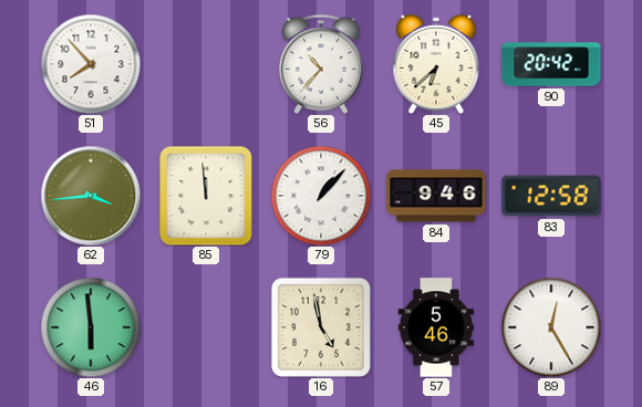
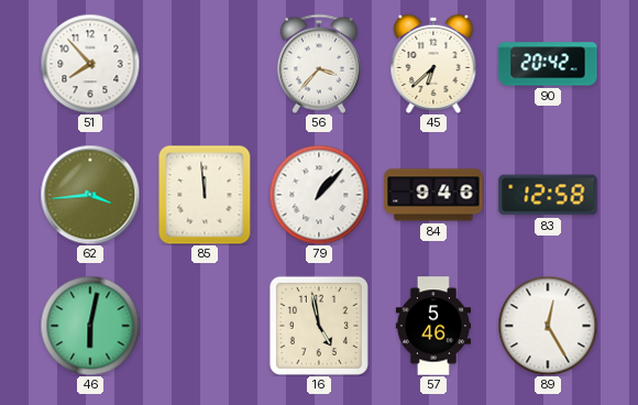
56: 10:37 -> 3:37
46: 5:59 -> 6:02
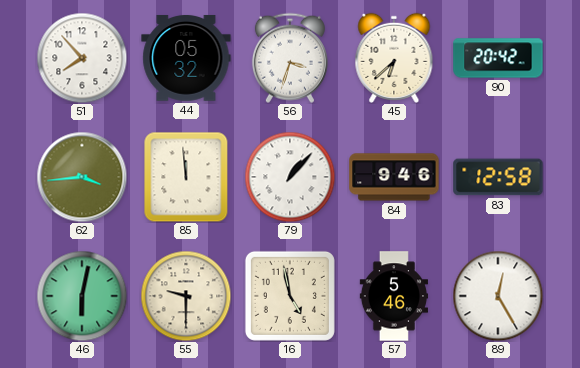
44: none -> 05:32
56: 3:37 -> 3:33
55: none -> 9:30
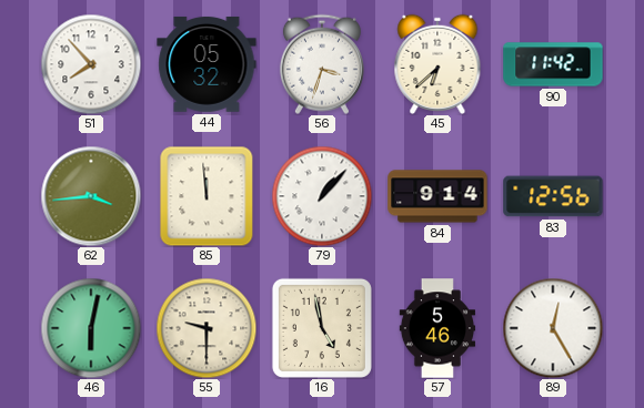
90: 20:42 -> 11:42
84: 9:46 -> 9:14
83: 12:58 -> 12:56
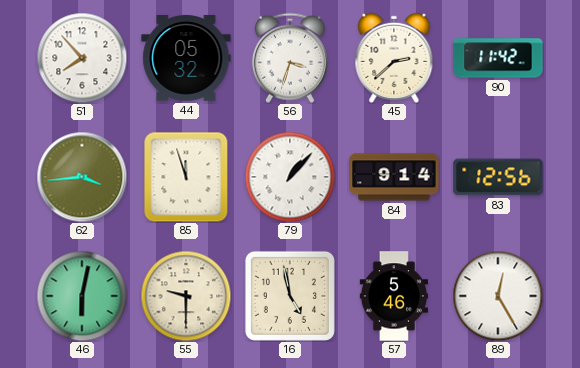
45: 6:38 -> 2:38
85: 11:59 -> 11:57
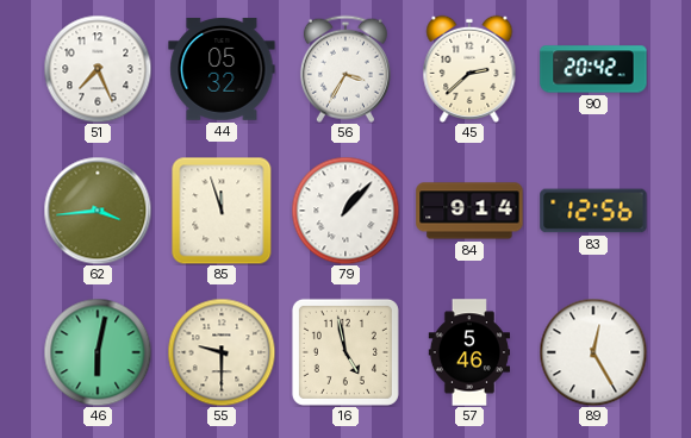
51: 7:53 -> 7:26
56: 3:33 -> 3:35
90: 11:42 -> 20:42
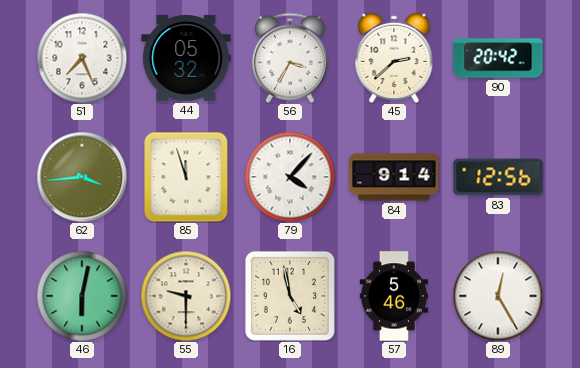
79: 1:07 -> 4:07
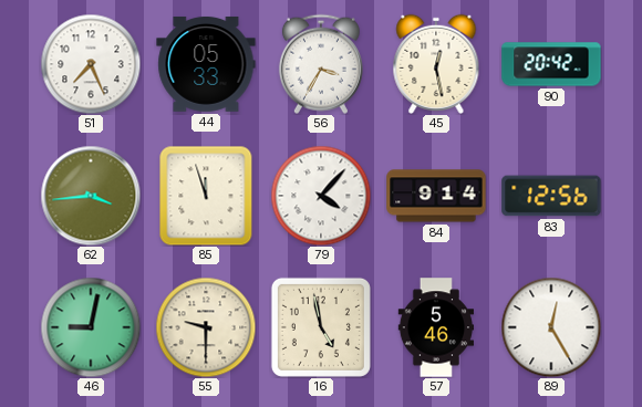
44: 05:32 -> 05:33
45: 2:38 -> 12:28
46: 6:02 -> 9:02
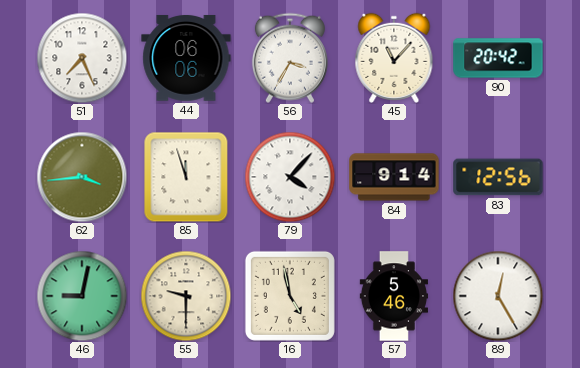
44: 05:33 -> 06:06
45: 12:28 -> 11:07
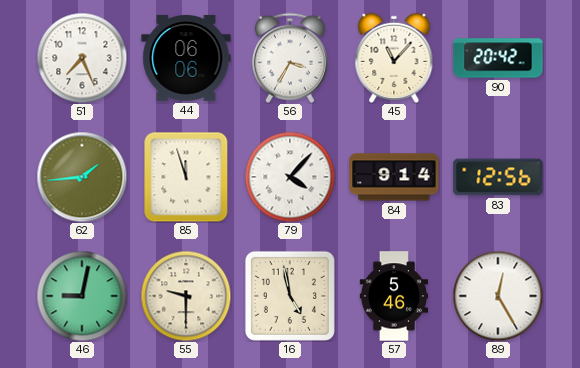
62: 3:44 -> 1:44
